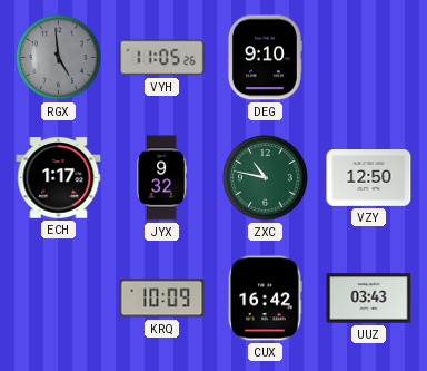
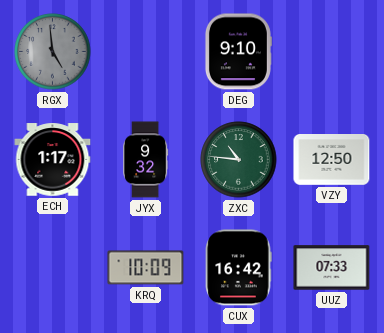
VYH: 11:05 -> none
ZXC: 10:47 -> 10:46
UUZ: 03:43 -> 07:33
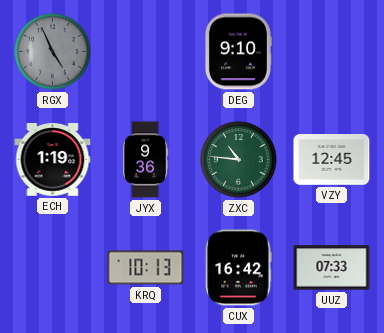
RGX: 4:59 -> 4:56
ECH: 1:17 -> 1:19
JYX: 9:32 -> 9:36
VZY: 12:50 -> 12:45
KRQ: 10:09 -> 10:13
